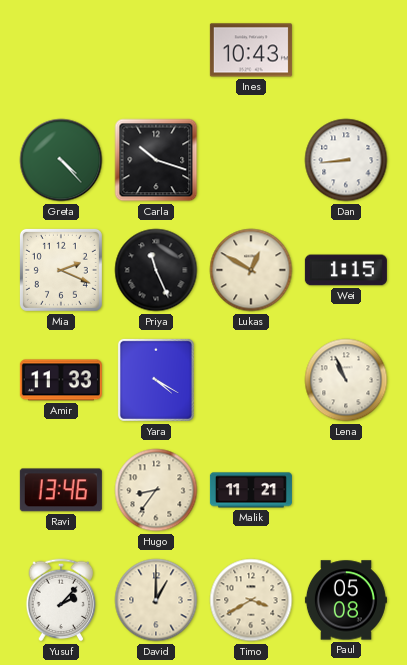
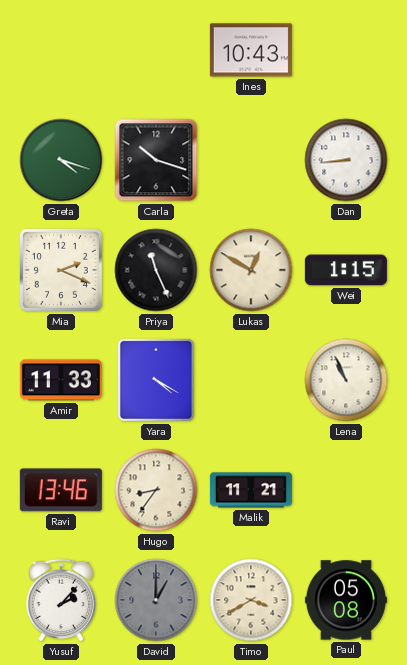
Greta: 4:23 -> 4:18
David dial: cream -> grey
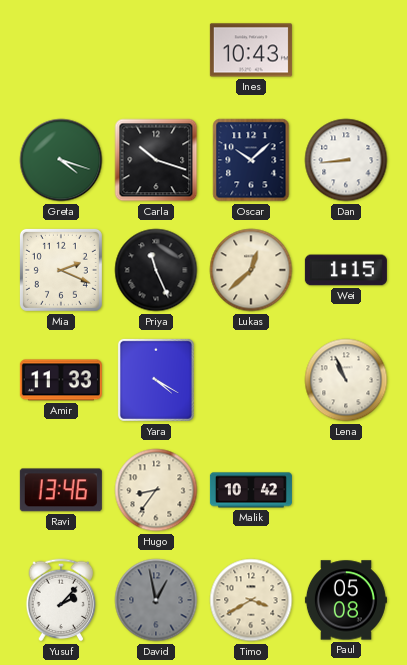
Oscar: none -> 10:08
Lukas: 12:50 -> 12:38
Malik: 11:21 -> 10:42
David: 1:00 -> 12:58
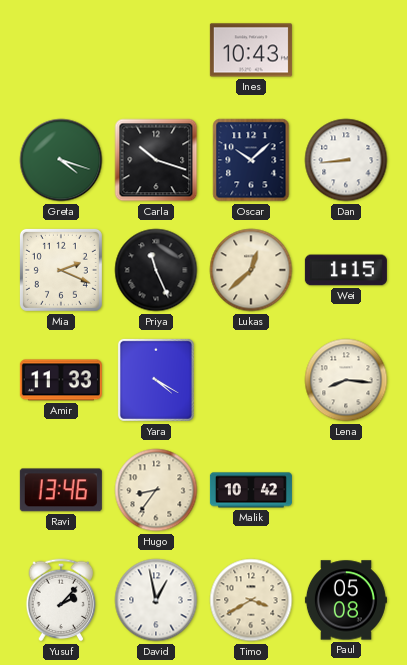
Lena: 10:56 -> 8:16
David dial: grey -> white
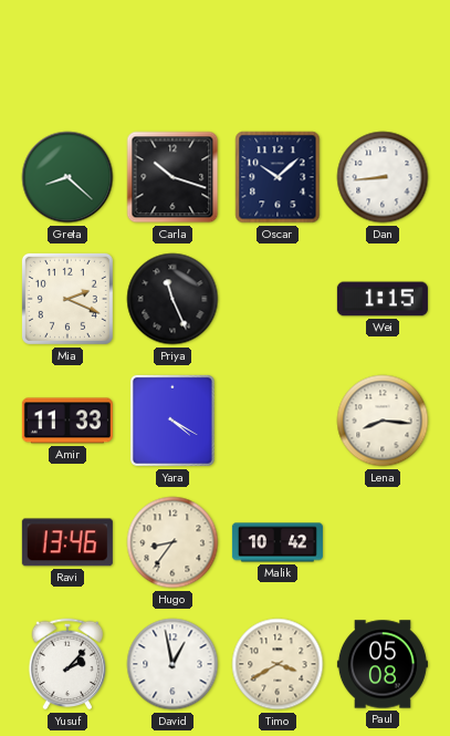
Ines: 10:43 -> none
Greta: 4:18 -> 8:22
Lukas: 12:38 -> none
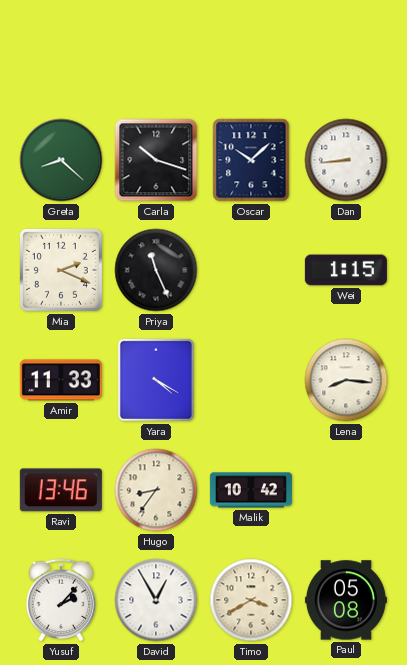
David: 12:58 -> 12:55
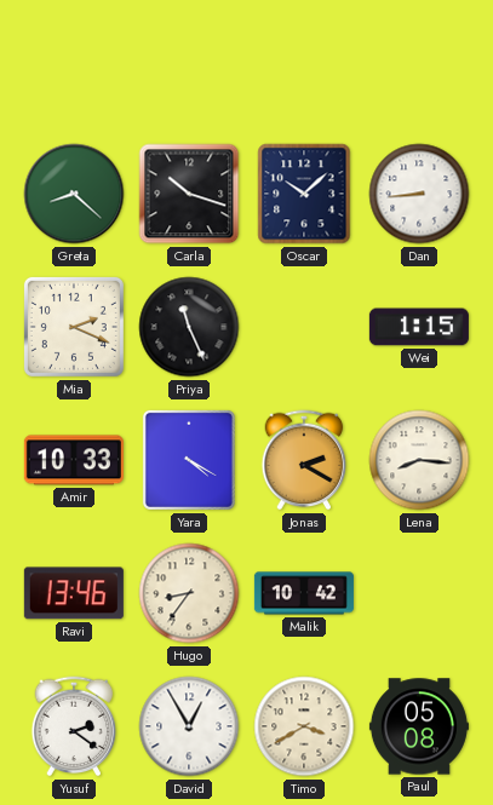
Amir: 11:33 -> 10:33
Jonas: none -> 2:20
Yusuf: 2:07 -> 2:21
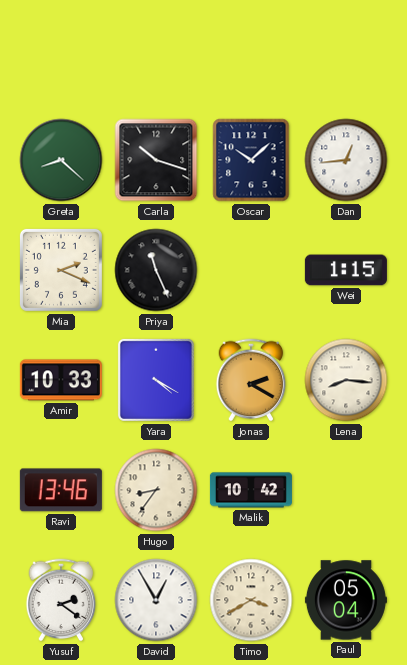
Dan: 8:44 -> 12:44
Paul: 05:08 -> 05:04
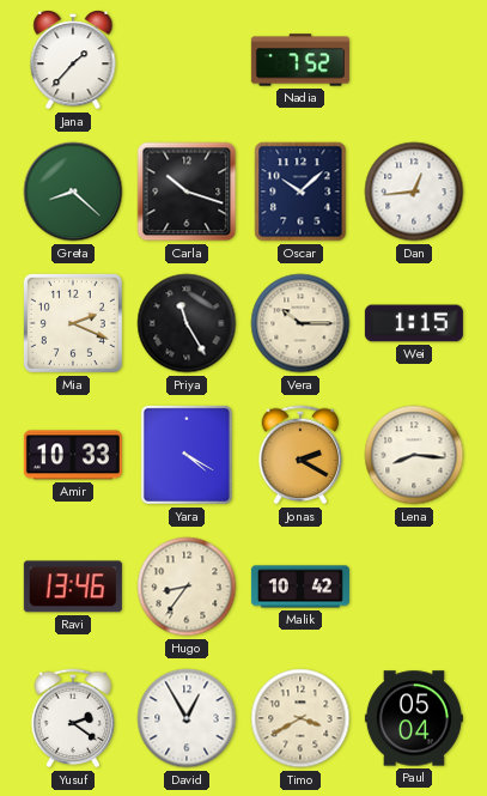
Jana: none -> 1:37
Nadia: none -> 7:52
Priya: 11:26 -> 11:25
Vera: none -> 10:15
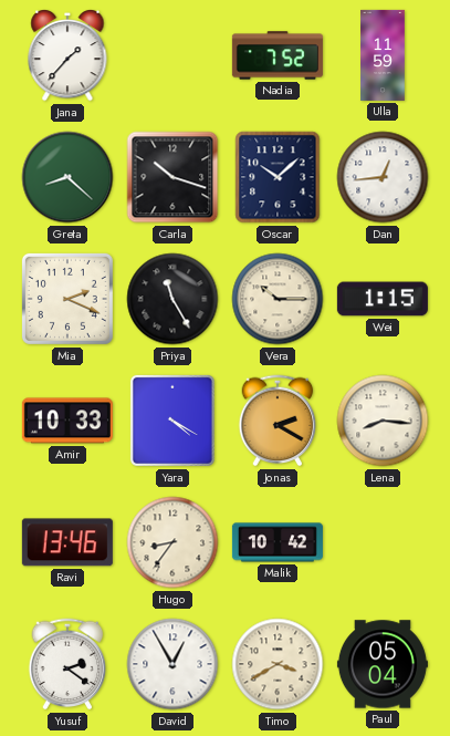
Ulla: none -> 11:59
